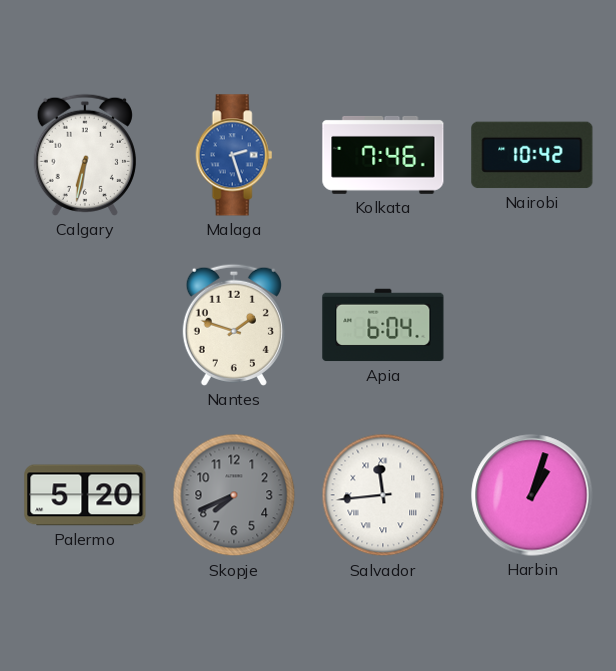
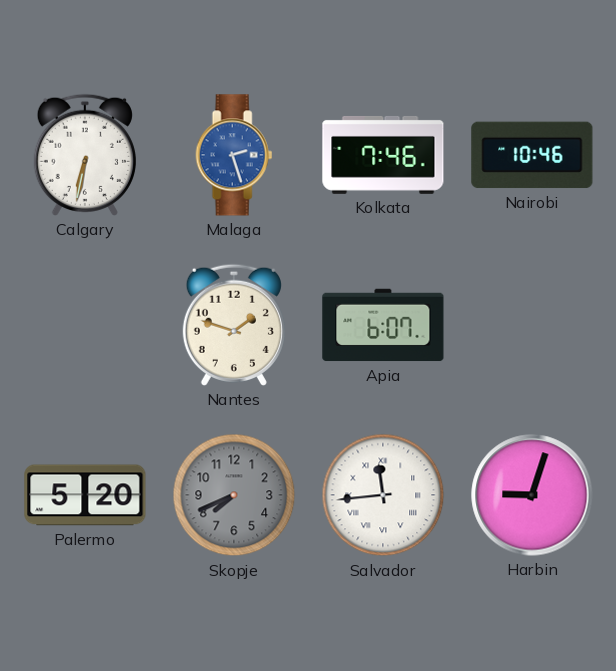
Nairobi: 10:42 -> 10:46
Apia: 6:04 -> 6:07
Harbin: 1:03 -> 9:03
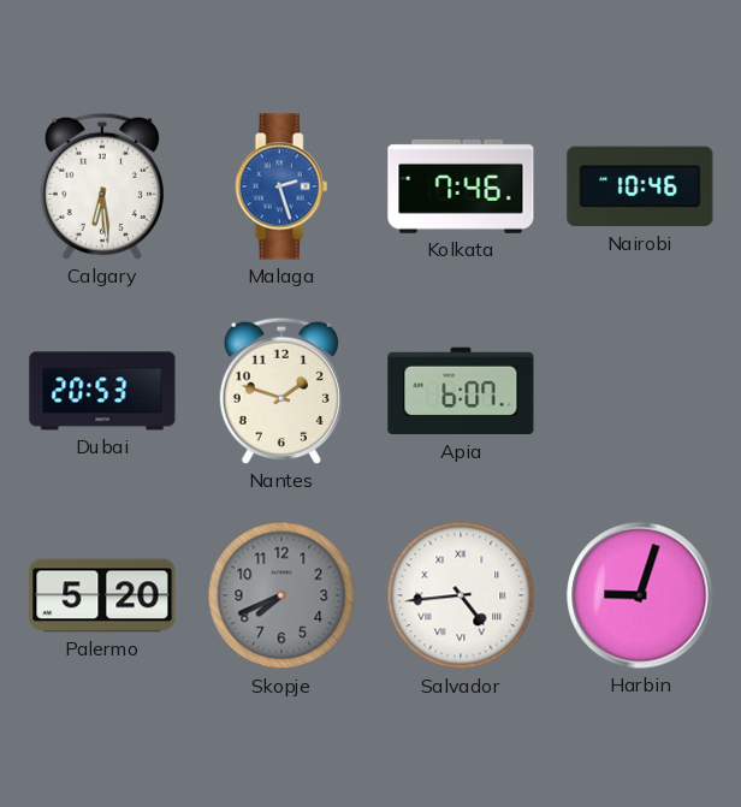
Calgary: 6:32 -> 6:29
Dubai: none -> 20:53
Salvador: 11:44 -> 4:44
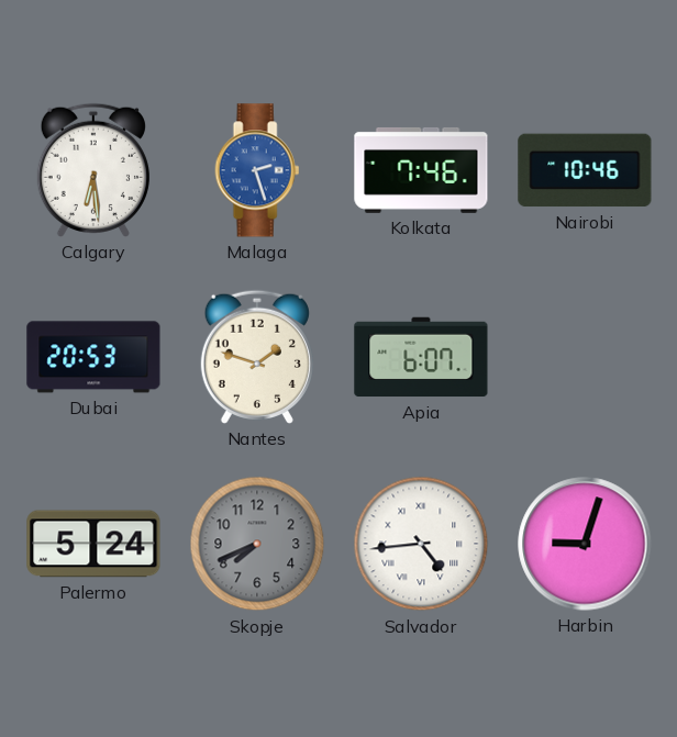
Palermo: 5:20 -> 5:24
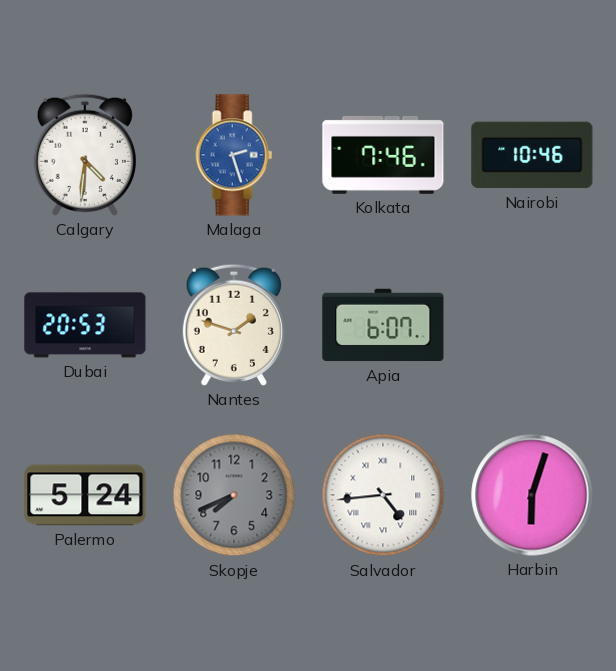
Calgary: 6:29 -> 4:31
Harbin: 9:03 -> 6:03
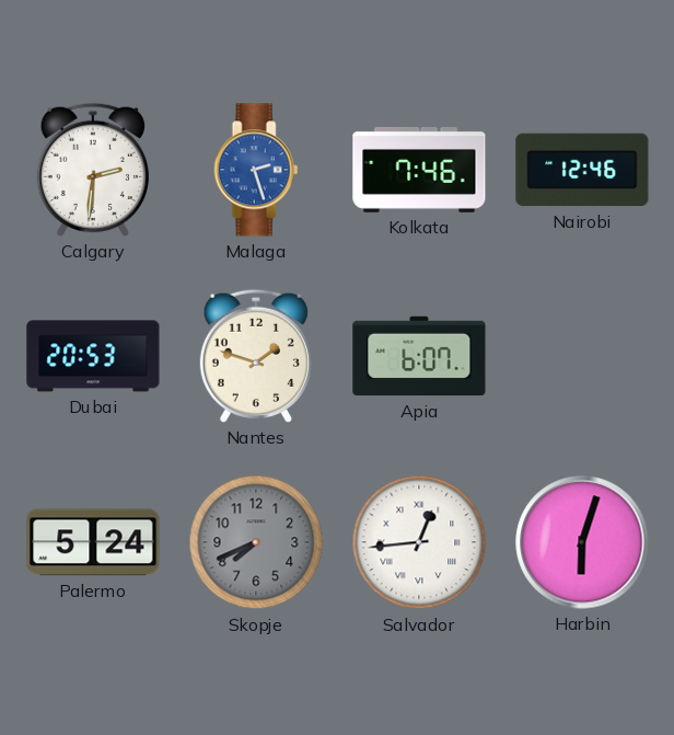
Calgary: 4:31 -> 2:31
Nairobi: 10:46 -> 12:46
Salvador: 4:44 -> 12:44
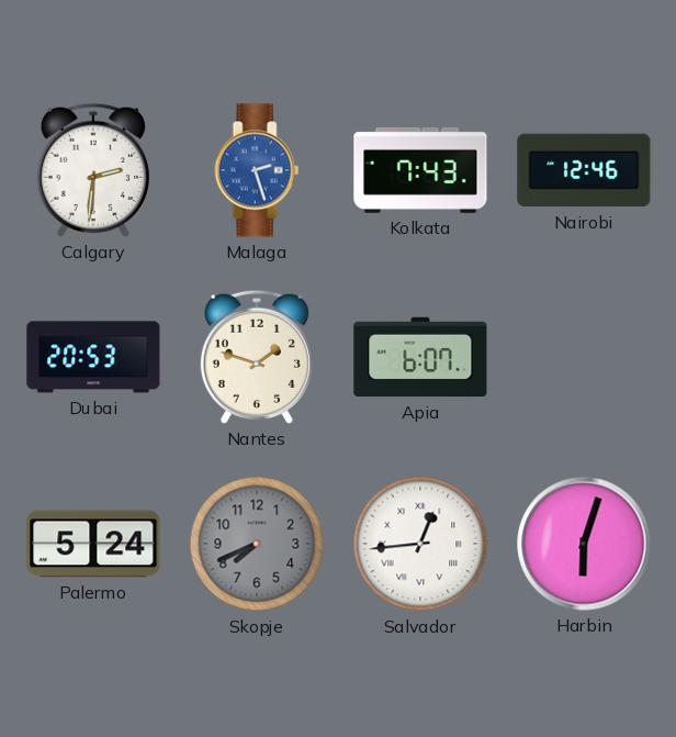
Kolkata: 7:46 -> 7:43
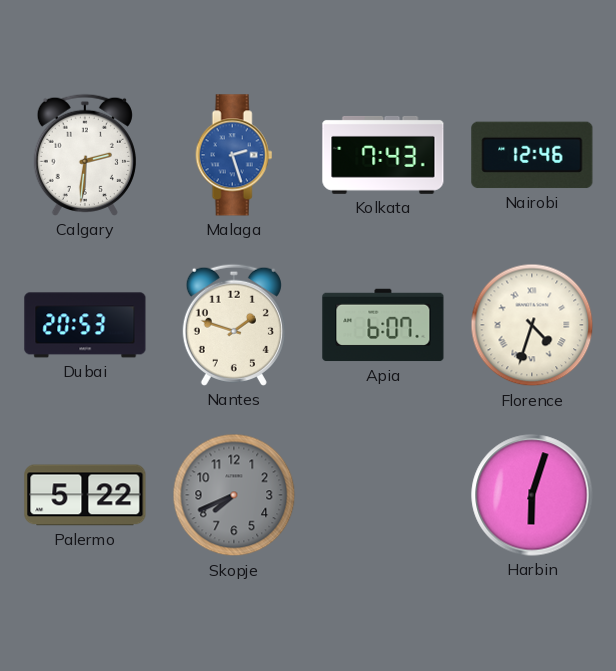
Florence: none -> 4:33
Palermo: 5:24 -> 5:22
Salvador: 12:44 -> none
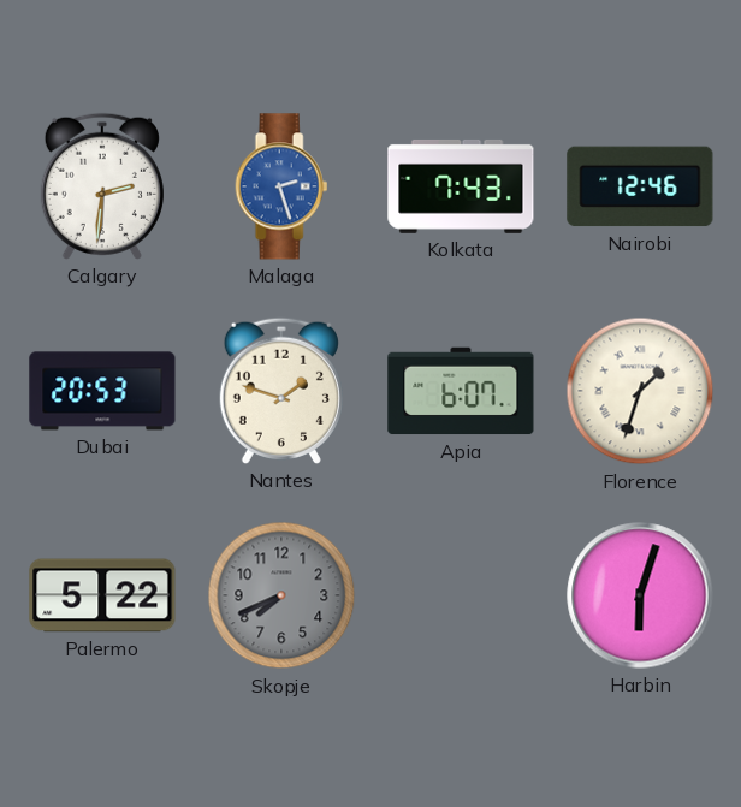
Florence: 4:33 -> 1:33
